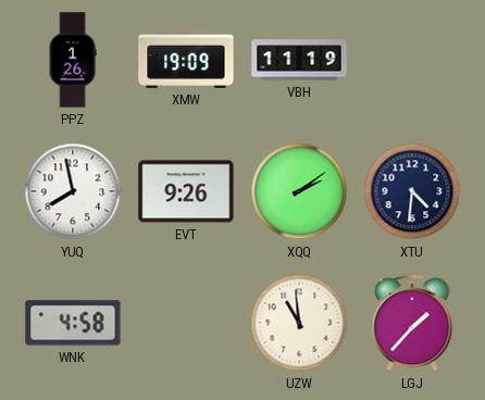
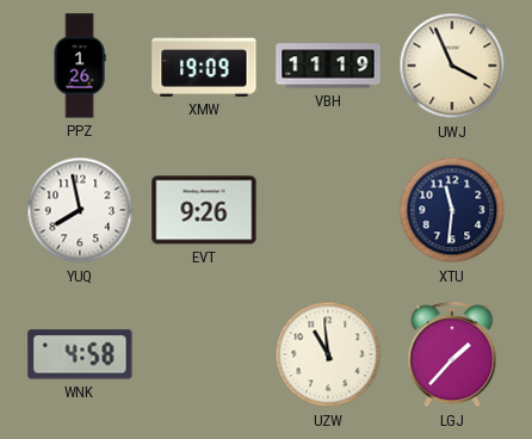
UWJ: none -> 3:56
XQQ: 2:09 -> none
XTU: 4:31 -> 11:31
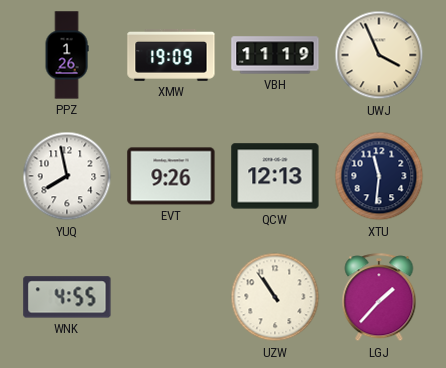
QCW: none -> 12:13
WNK: 4:58 -> 4:55
UZW: 10:59 -> 10:54
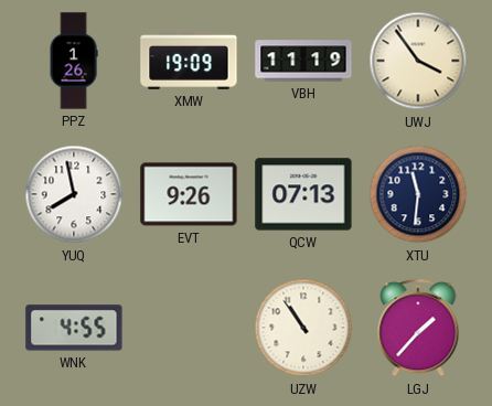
UWJ: 3:56 -> 3:54
QCW: 12:13 -> 07:13
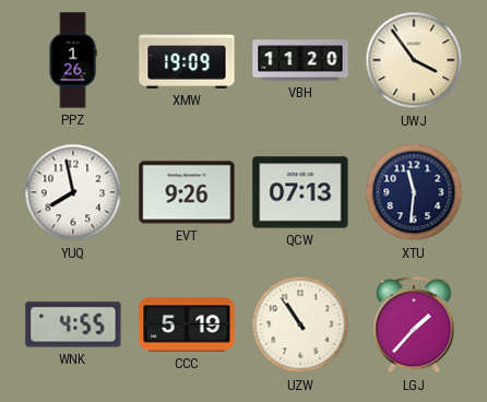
VBH: 11:19 -> 11:20
CCC: none -> 5:19
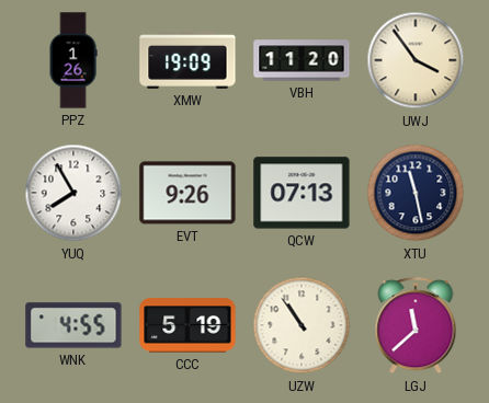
YUQ: 7:58 -> 7:55
XTU: 11:31 -> 11:28
LGJ: 1:37 -> 11:38
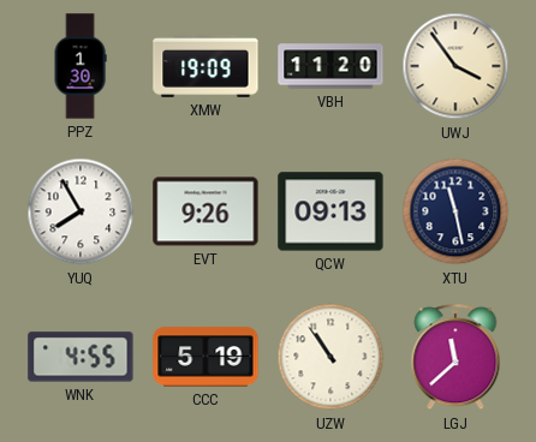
PPZ: 1:26 -> 1:30
QCW: 07:13 -> 09:13
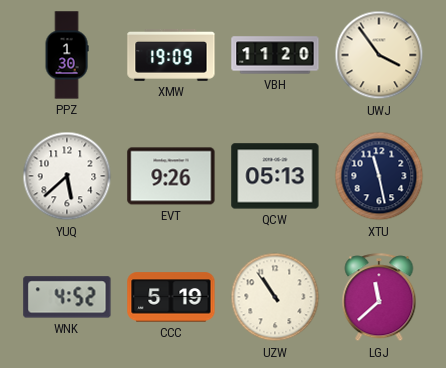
YUQ: 7:55 -> 5:38
QCW: 09:13 -> 05:13
WNK: 4:55 -> 4:52
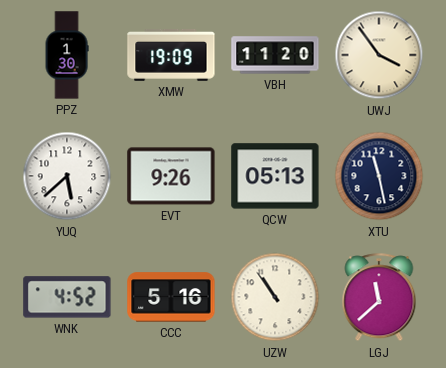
CCC: 5:19 -> 5:16
